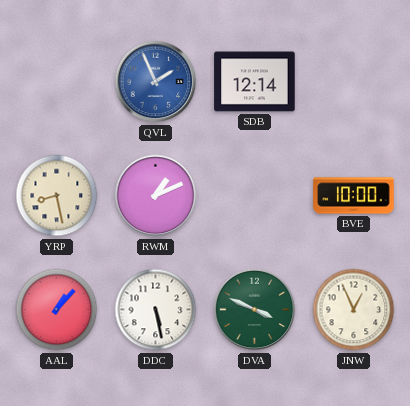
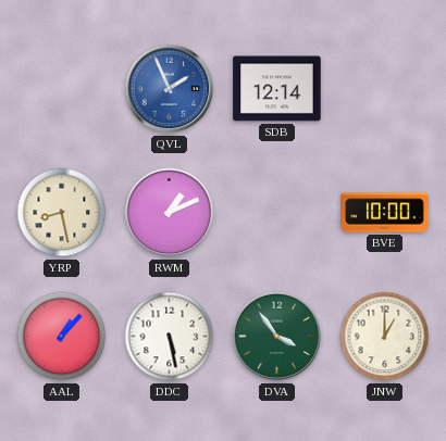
DVA: 3:49 -> 3:54
JNW: 12:56 -> 1:00
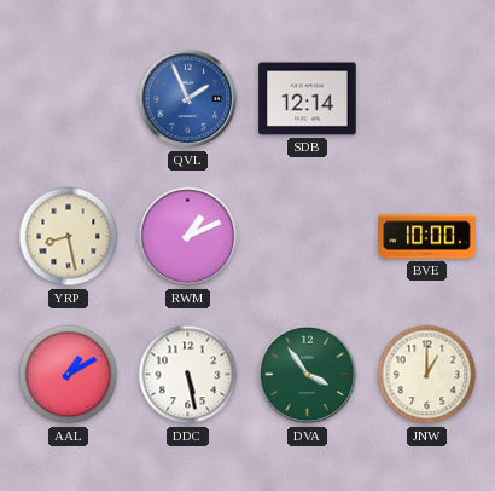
AAL: 1:07 -> 1:10
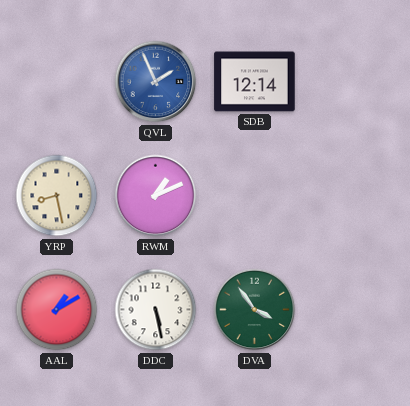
BVE: 10:00 -> none
JNW: 1:00 -> none
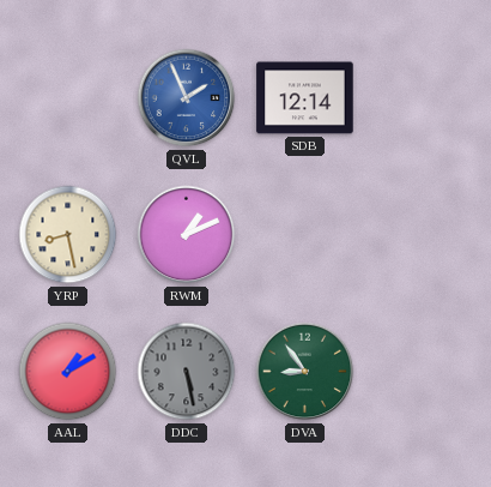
DDC dial: white -> grey
DVA: 3:54 -> 8:54
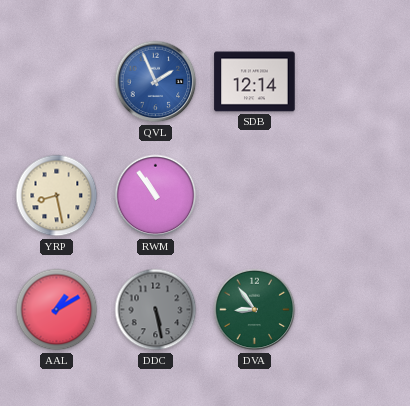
RWM: 1:11 -> 10:54
